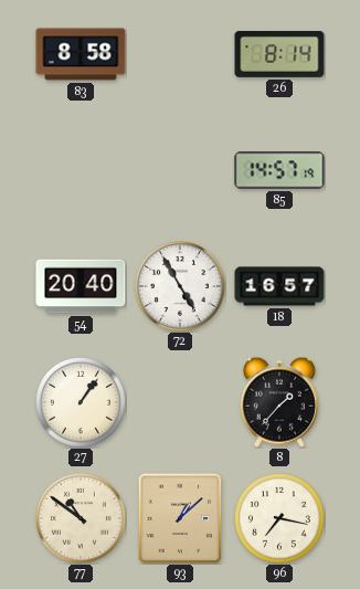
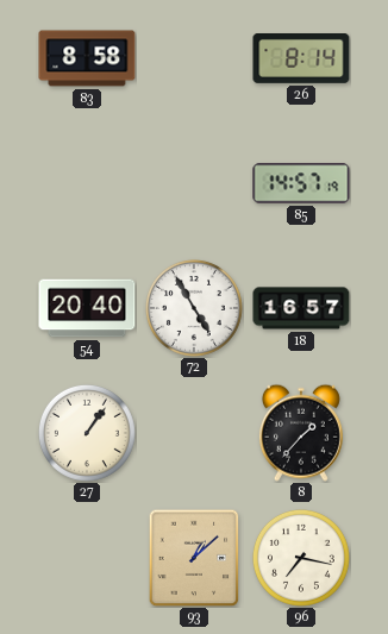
77: 10:51 -> none
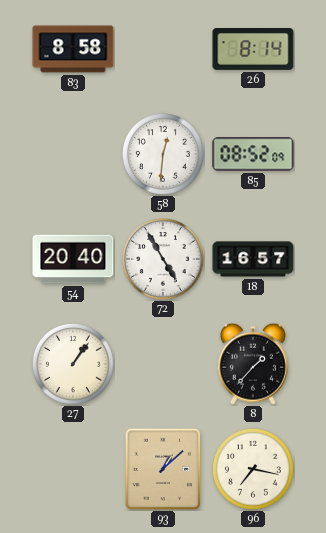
58: none -> 12:31
85: 14:57 -> 08:52
